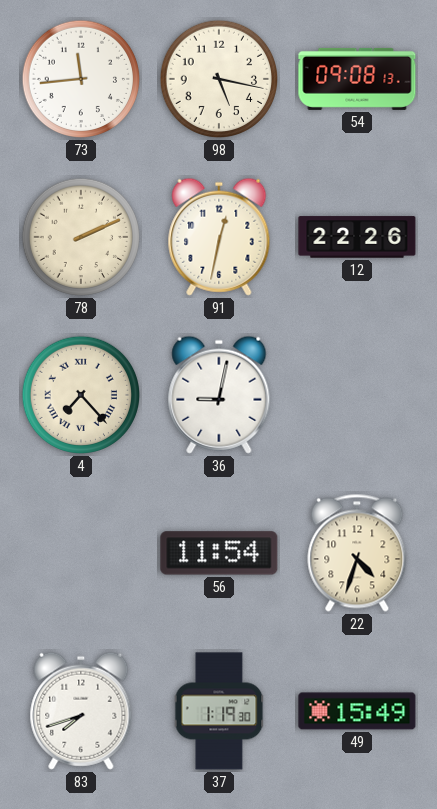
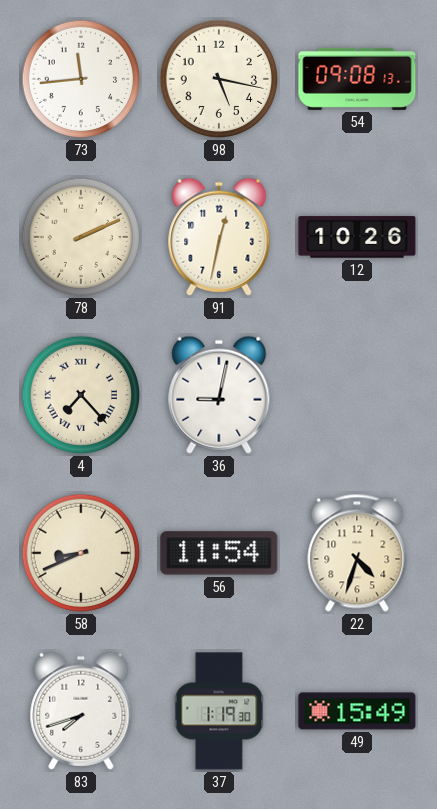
12: 22:26 -> 10:26
58: none -> 8:41
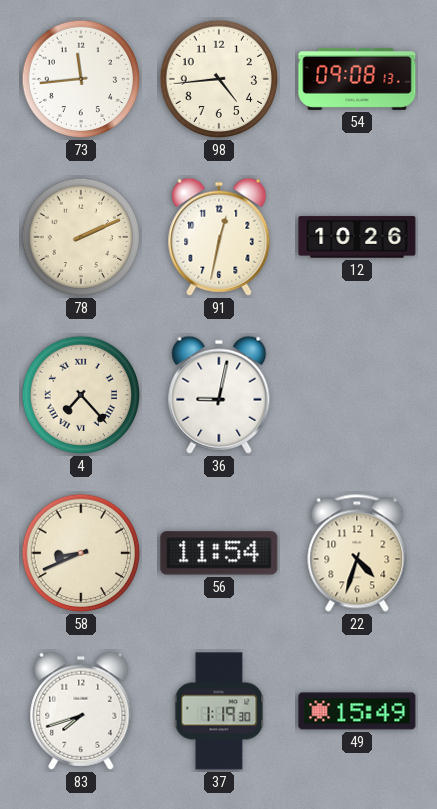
98: 5:17 -> 4:44
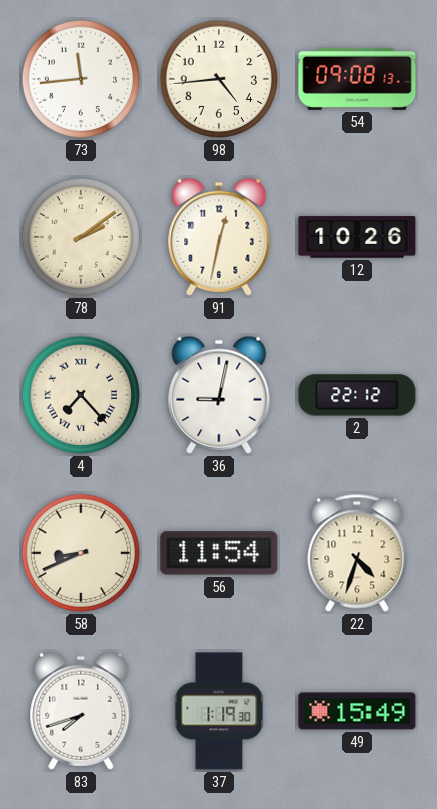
78: 2:11 -> 2:09
2: none -> 22:12
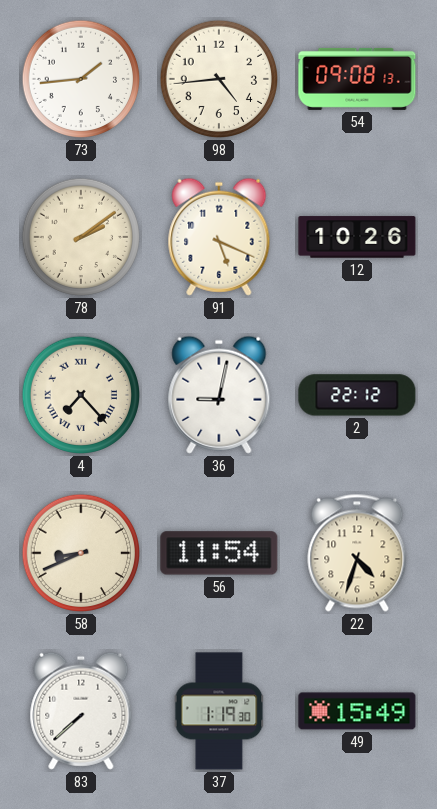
73: 11:44 -> 1:44
91: 12:32 -> 5:19
83: 7:42 -> 7:38
